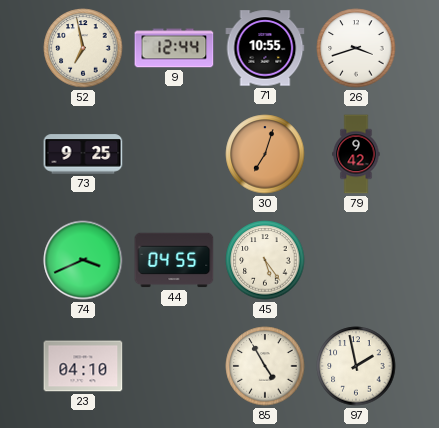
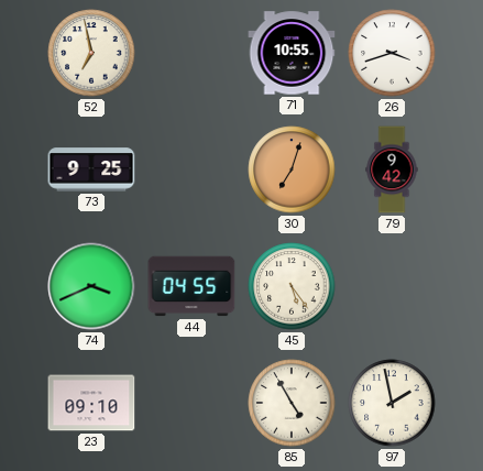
9: 12:44 -> none
23: 04:10 -> 09:10
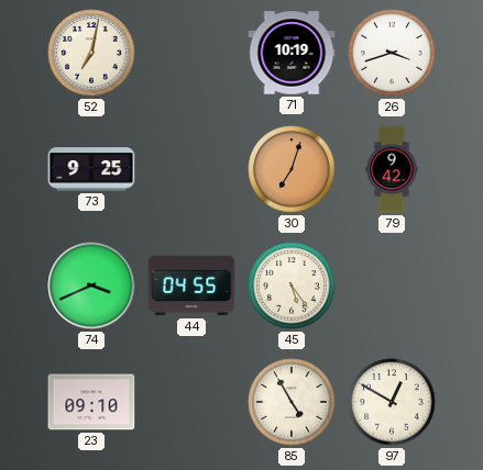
52: 6:58 -> 7:02
71: 10:55 -> 10:19
97: 1:58 -> 12:50
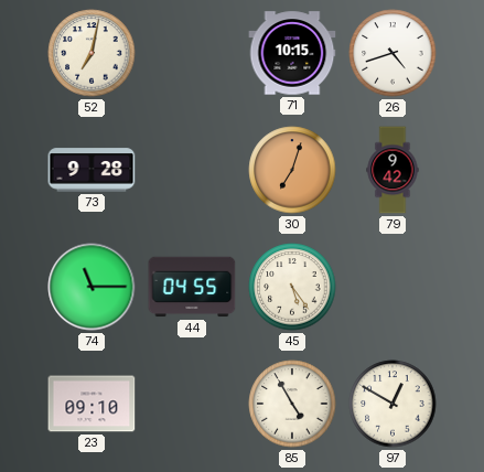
71: 10:19 -> 10:15
26: 3:42 -> 4:42
73: 9:25 -> 9:28
74: 3:41 -> 11:15
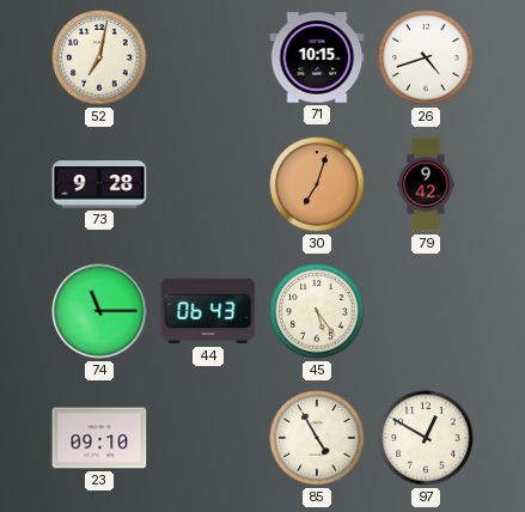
44: 04:55 -> 06:43
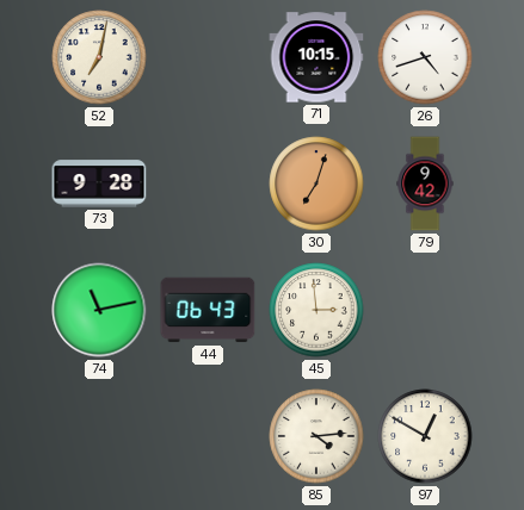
74: 11:15 -> 11:13
45: 5:24 -> 2:59
23: 09:10 -> none
85: 4:55 -> 4:14
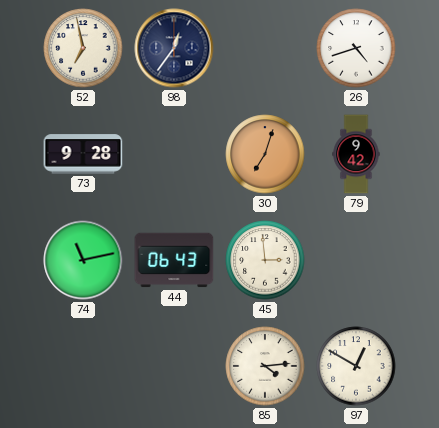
52: 7:02 -> 6:58
98: none -> 12:36
71: 10:15 -> none
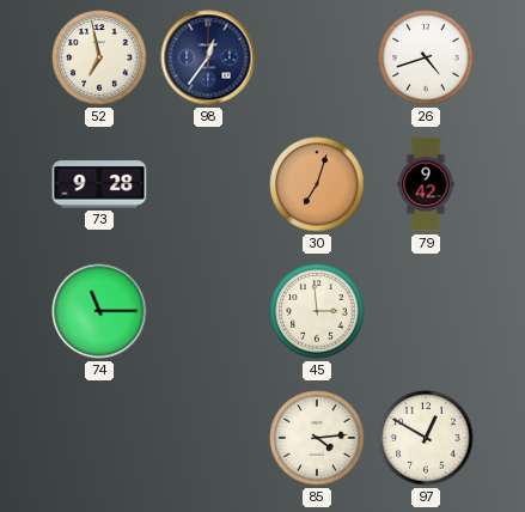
74: 11:13 -> 11:15
44: 06:43 -> none
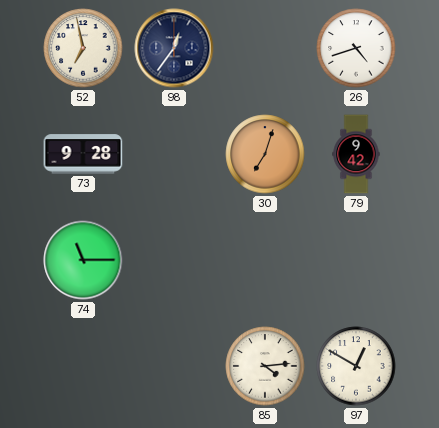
45: 2:59 -> none
